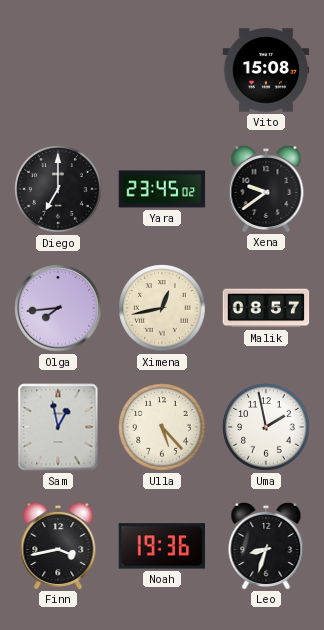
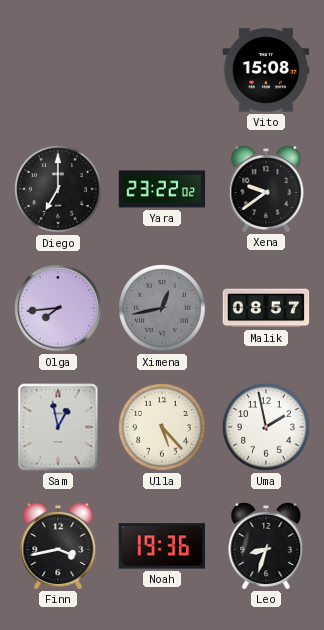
Yara: 23:45 -> 23:22
Ximena dial: cream -> grey
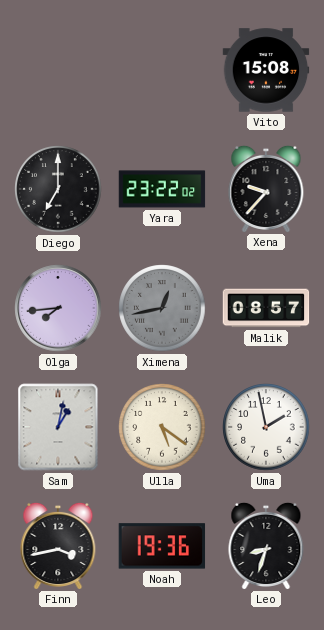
Xena: 9:39 -> 9:37
Sam: 12:58 -> 1:02
Ulla: 5:23 -> 5:21
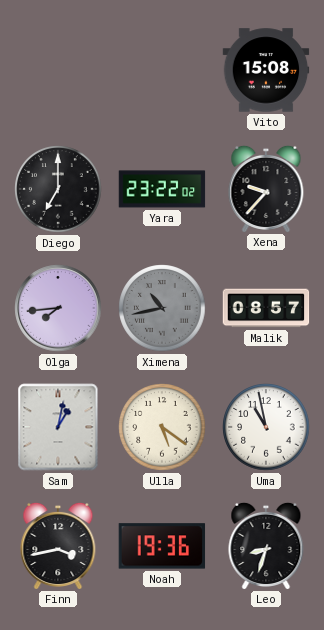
Ximena: 12:43 -> 10:43
Uma: 1:58 -> 10:58
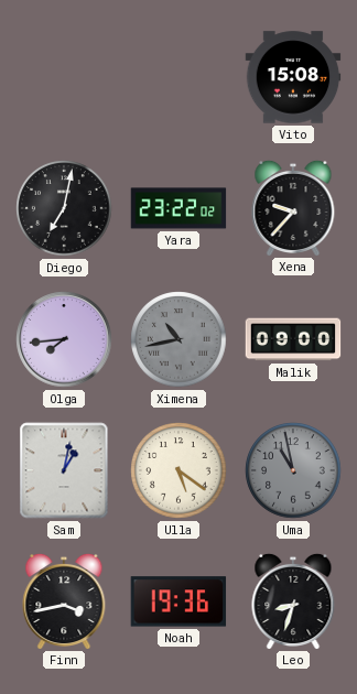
Diego: 7:00 -> 7:02
Malik: 08:57 -> 09:00
Uma dial: white -> grey
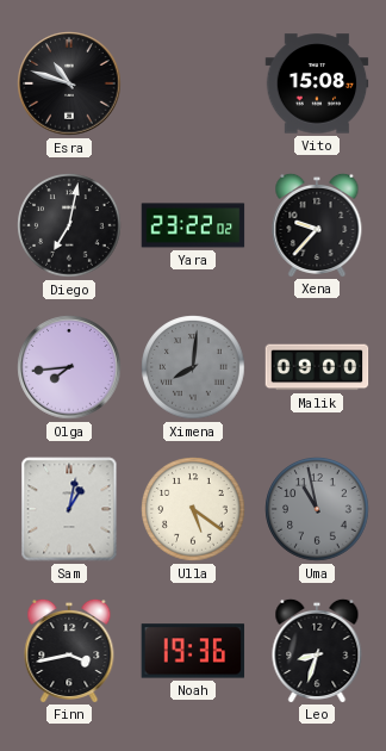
Esra: none -> 10:48
Ximena: 10:43 -> 8:01
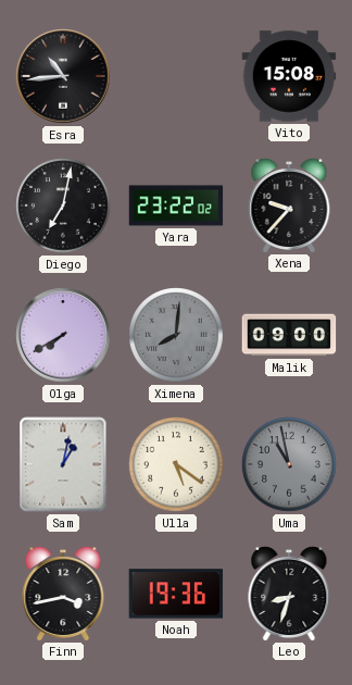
Esra: 10:48 -> 10:44
Olga: 7:44 -> 7:40
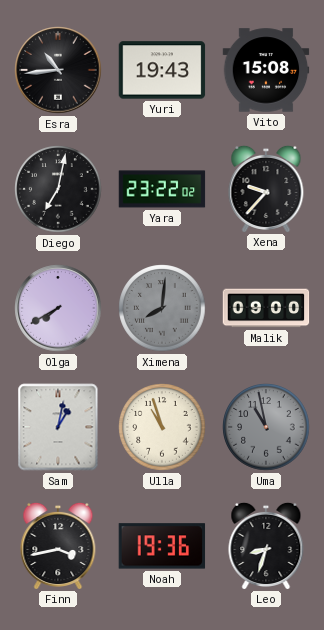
Yuri: none -> 19:43
Ulla: 5:21 -> 10:57
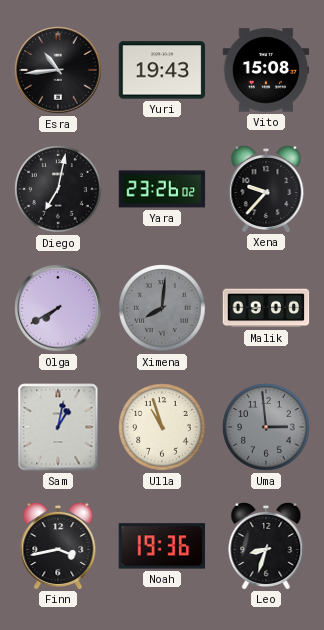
Yara: 23:22 -> 23:26
Uma: 10:58 -> 2:59
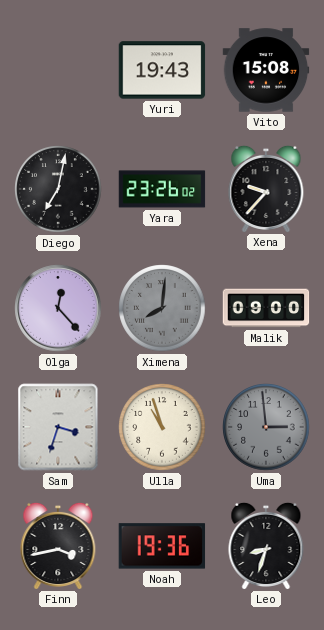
Esra: 10:44 -> none
Olga: 7:40 -> 12:23
Sam: 1:02 -> 3:33
